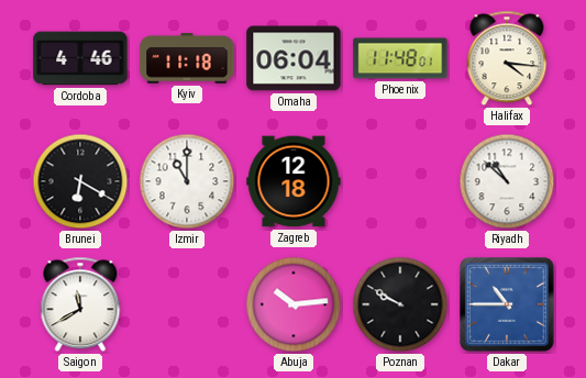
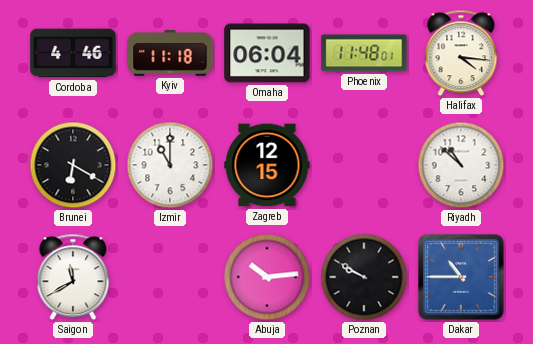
Zagreb: 12:18 -> 12:15
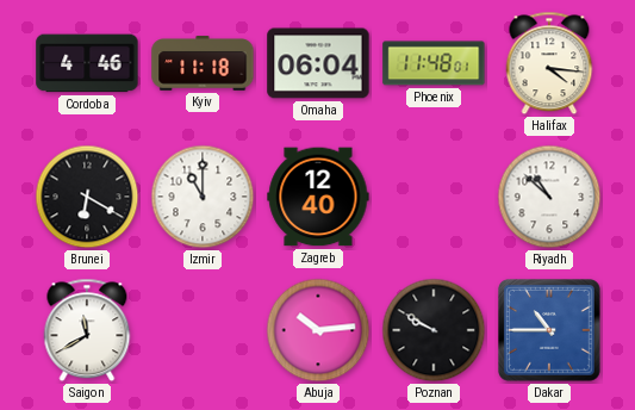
Zagreb: 12:15 -> 12:40
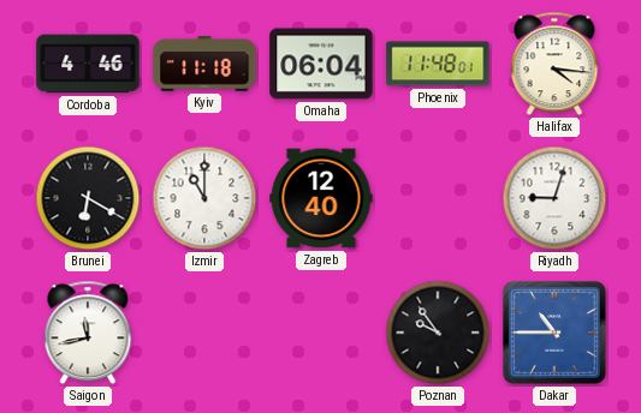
Riyadh: 10:52 -> 9:03
Saigon: 11:40 -> 11:43
Abuja: 10:14 -> none
Poznan: 9:50 -> 9:54
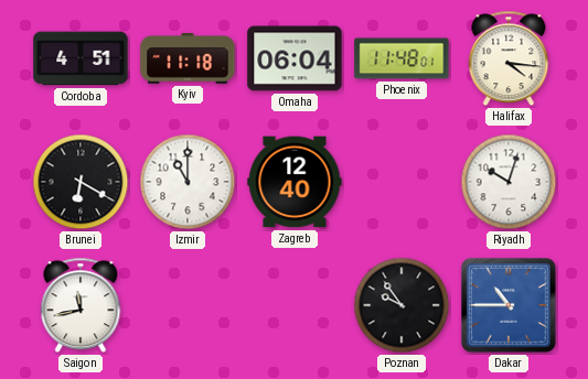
Cordoba: 4:46 -> 4:51
Riyadh: 9:03 -> 10:03
